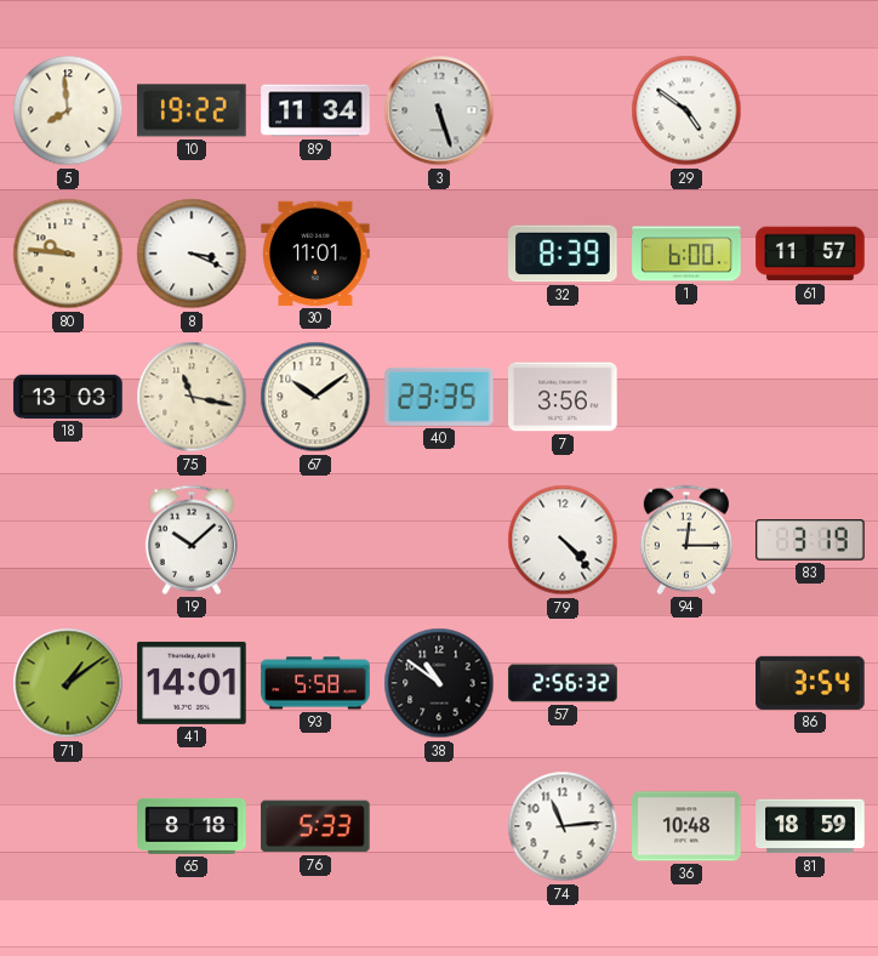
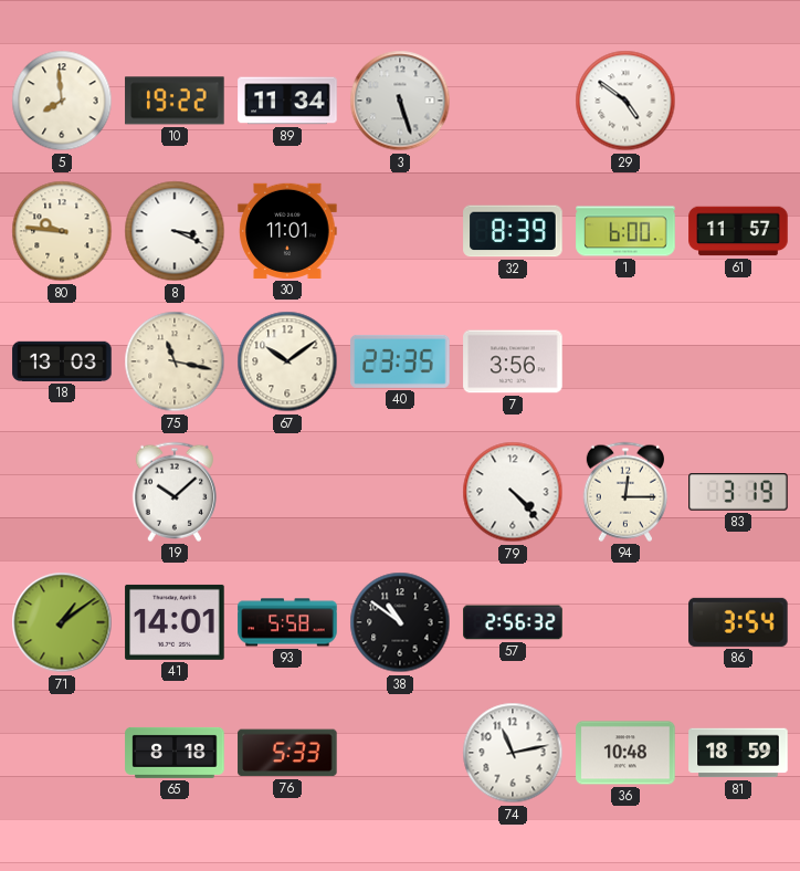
74: 11:14 -> 11:13
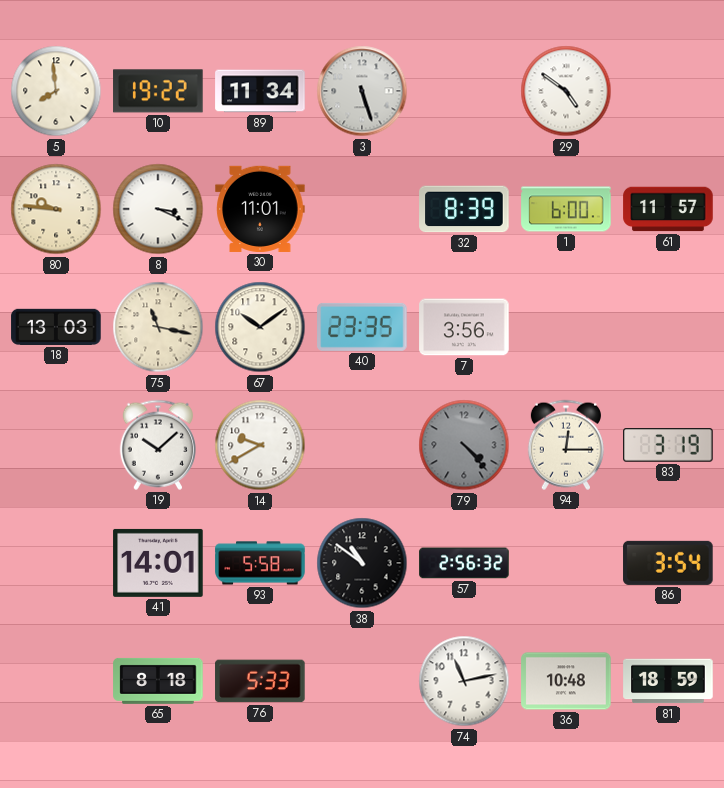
14: none -> 9:40
79 dial: white -> grey
71: 1:09 -> none
